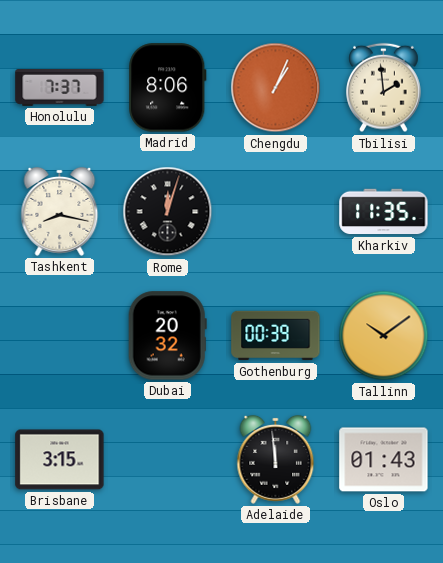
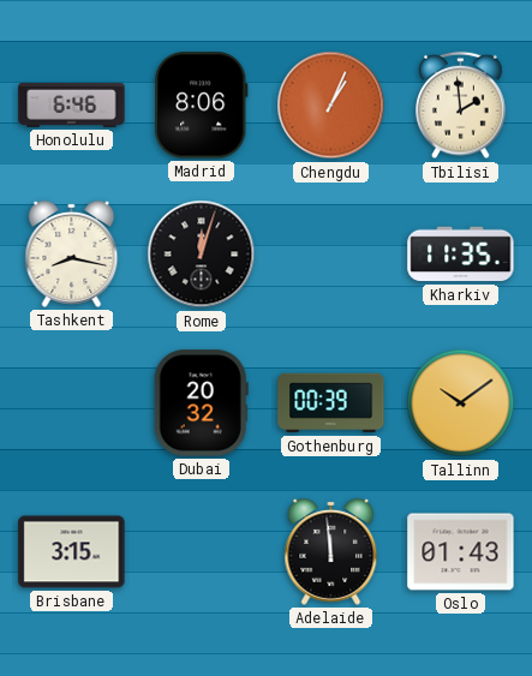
Honolulu: 7:37 -> 6:46
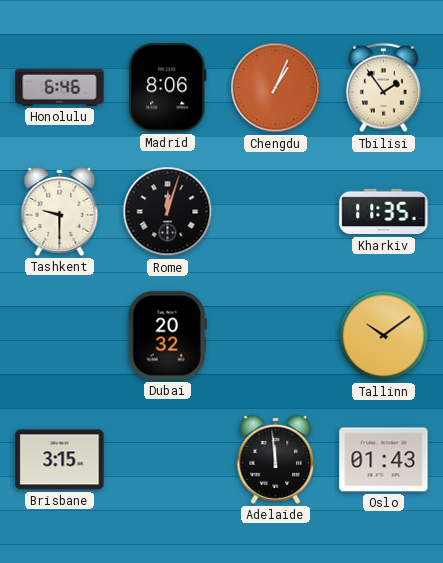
Tbilisi: 1:59 -> 1:54
Tashkent: 8:17 -> 9:30
Gothenburg: 00:39 -> none
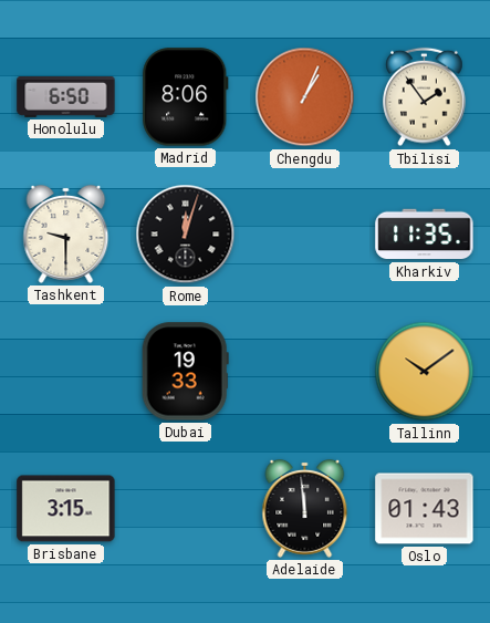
Honolulu: 6:46 -> 6:50
Dubai: 20:32 -> 19:33
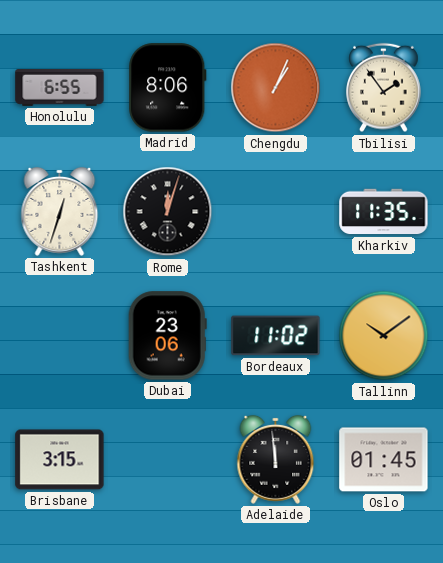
Honolulu: 6:50 -> 6:55
Tashkent: 9:30 -> 12:33
Dubai: 19:33 -> 23:06
Bordeaux: none -> 11:02
Oslo: 01:43 -> 01:45
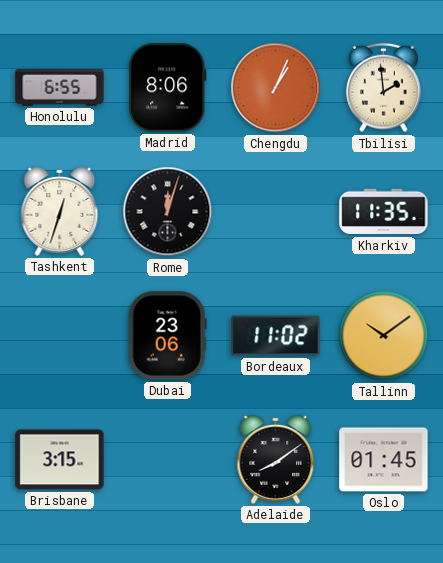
Tbilisi: 1:54 -> 1:59
Adelaide: 11:59 -> 8:09
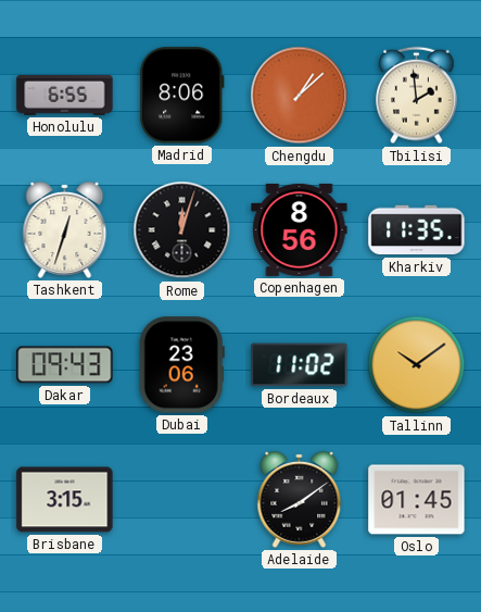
Chengdu: 1:04 -> 1:08
Copenhagen: none -> 8:56
Dakar: none -> 09:43
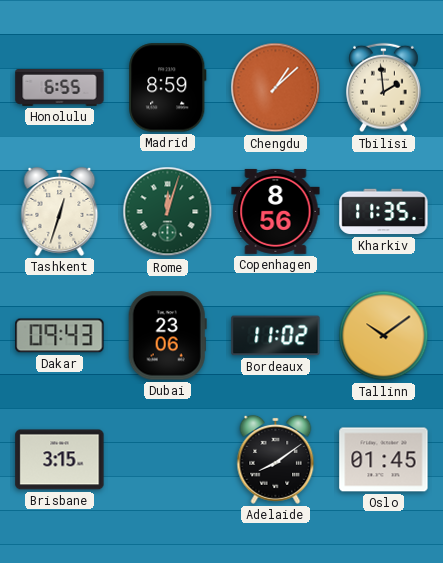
Madrid: 8:06 -> 8:59
Rome dial: black -> green
